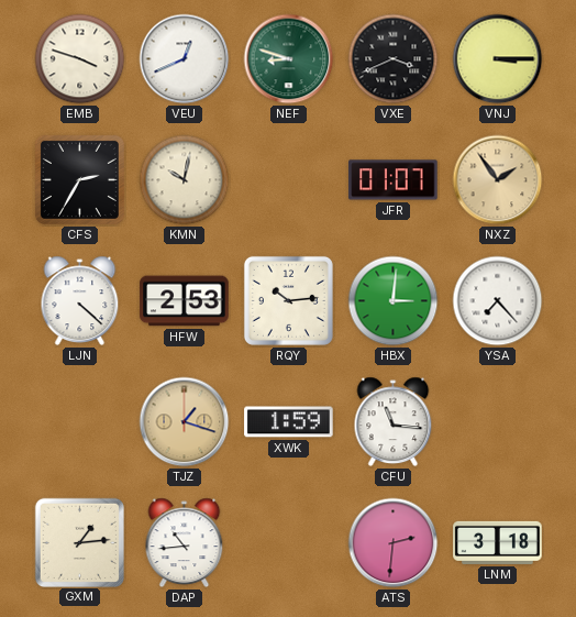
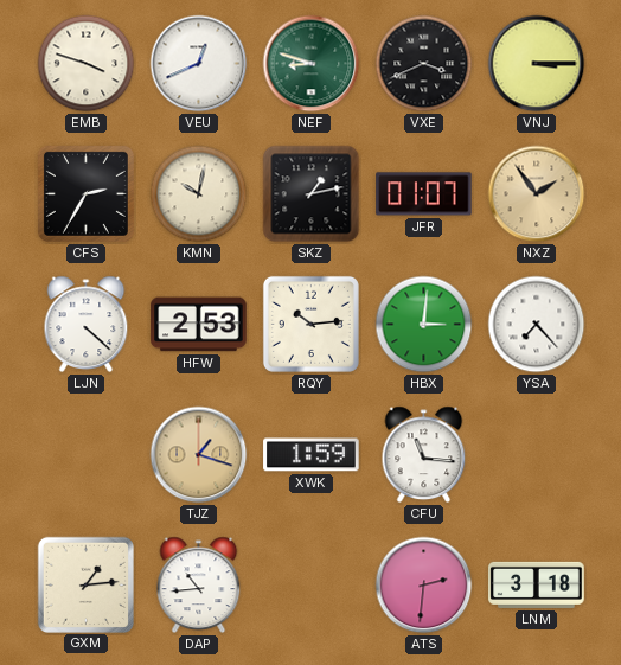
SKZ: none -> 1:13
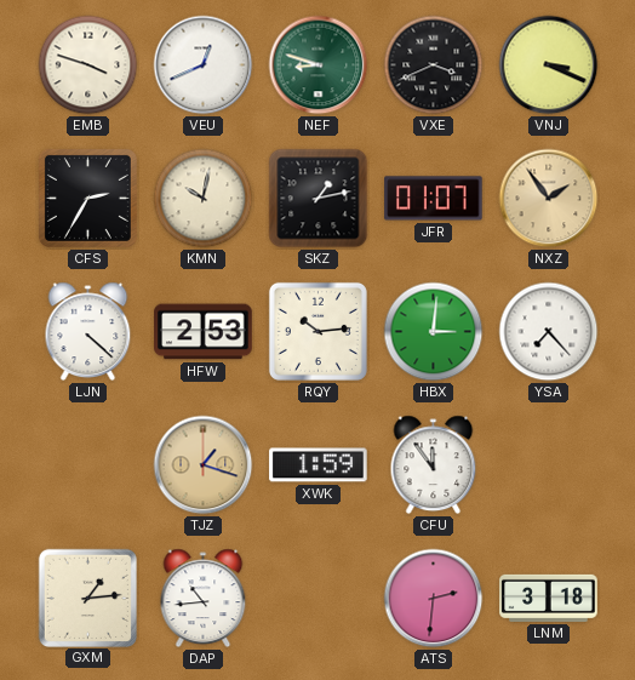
VNJ: 3:15 -> 3:19
CFU: 11:16 -> 11:54
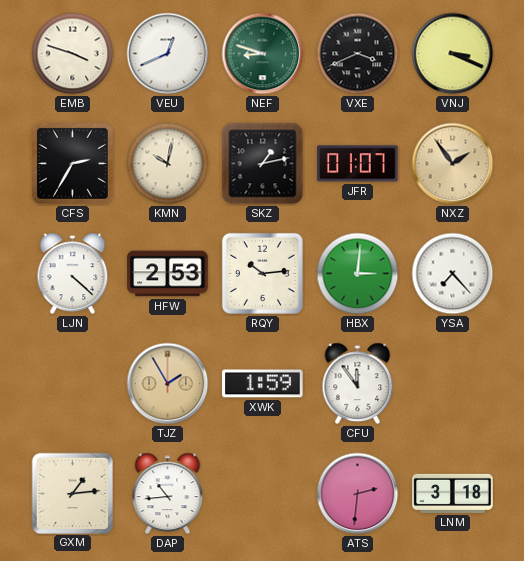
TJZ: 1:18 -> 1:55
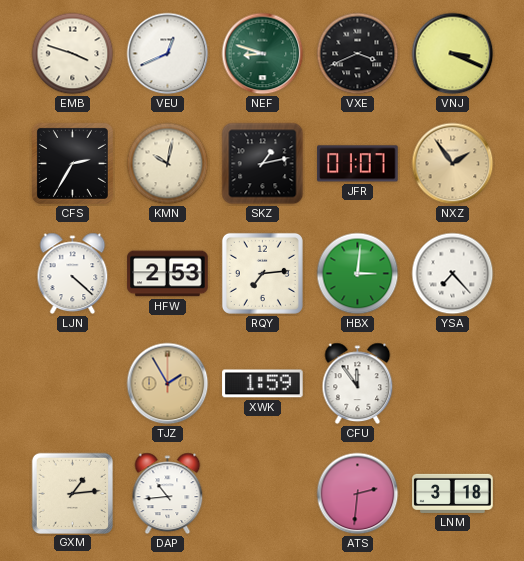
RQY: 10:14 -> 7:14
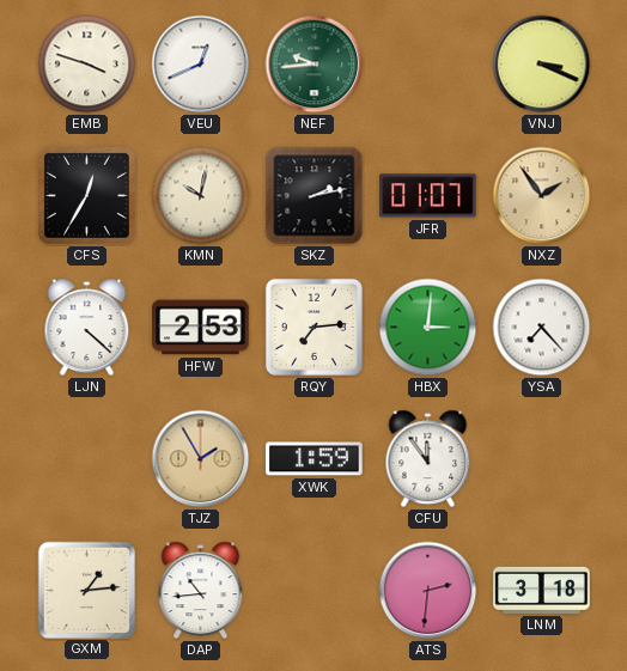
NEF: 8:48 -> 9:44
VXE: 3:41 -> none
CFS: 2:35 -> 12:35
SKZ: 1:13 -> 2:13
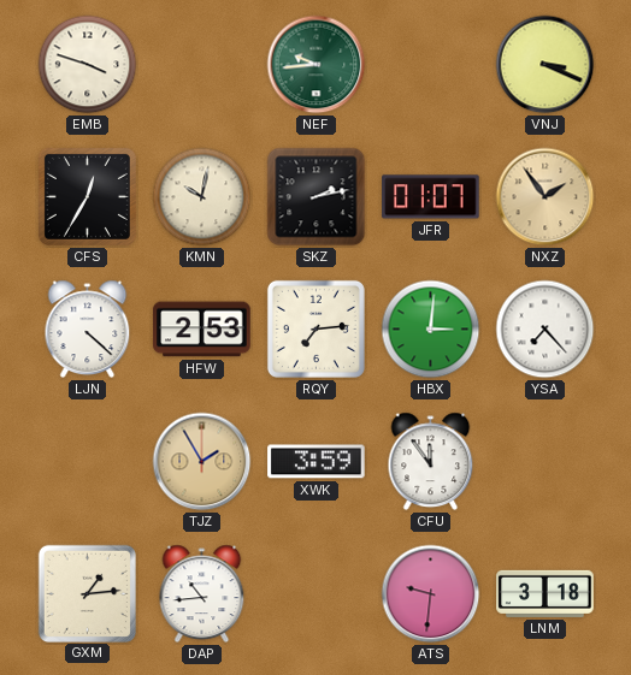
VEU: 12:41 -> none
XWK: 1:59 -> 3:59
ATS: 2:31 -> 9:31
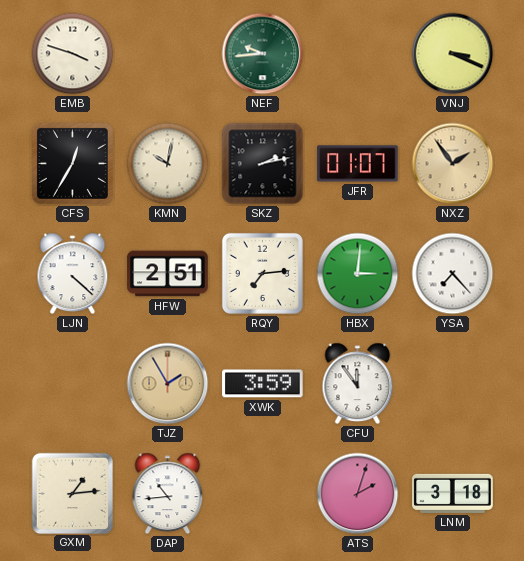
HFW: 2:53 -> 2:51
ATS: 9:31 -> 2:03
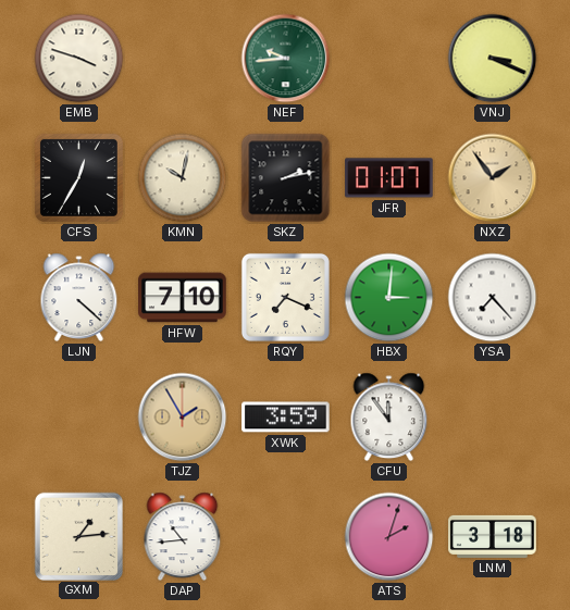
HFW: 2:51 -> 7:10
RQY: 7:14 -> 7:19
